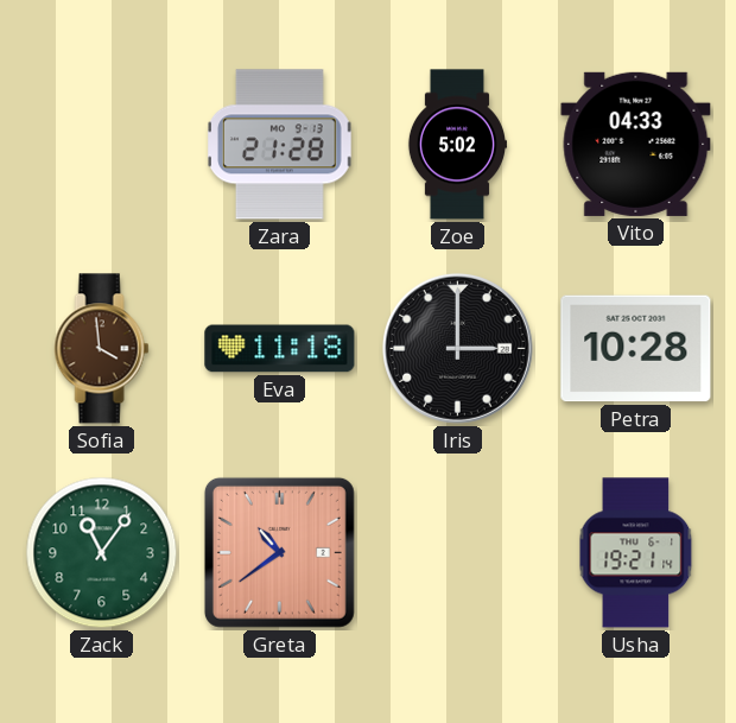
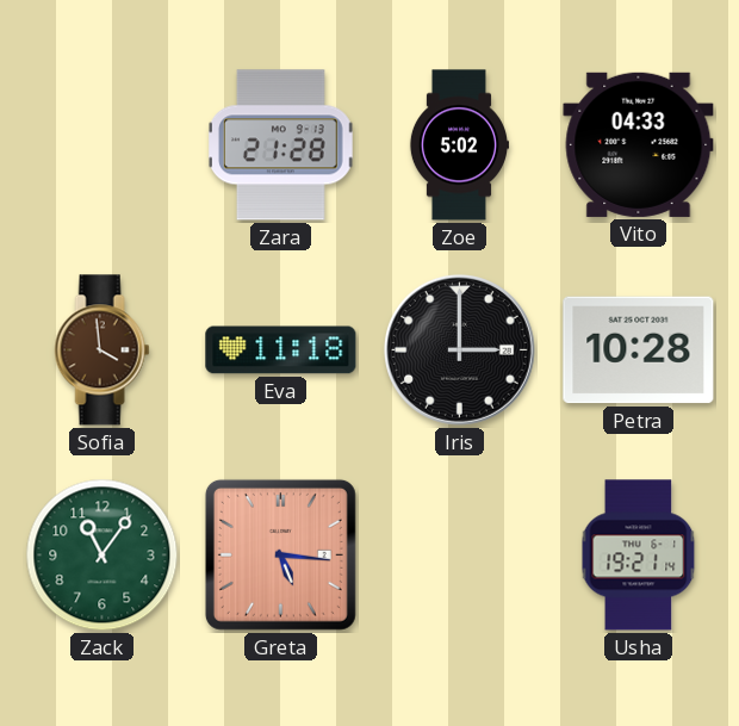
Greta: 10:39 -> 5:16
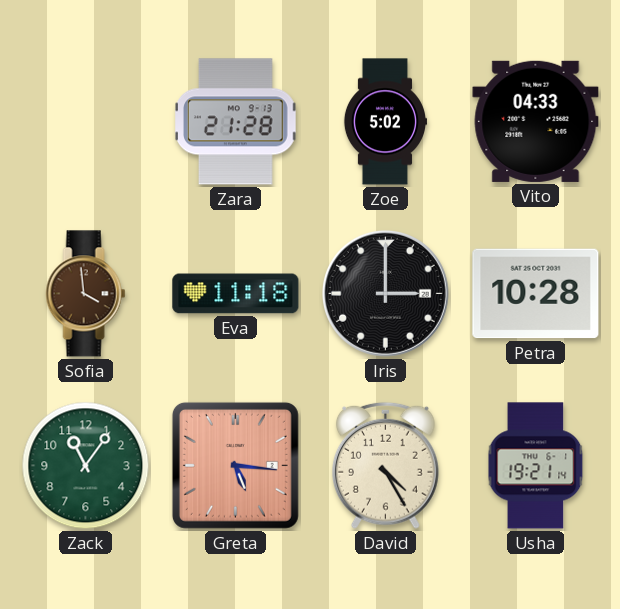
David: none -> 4:25
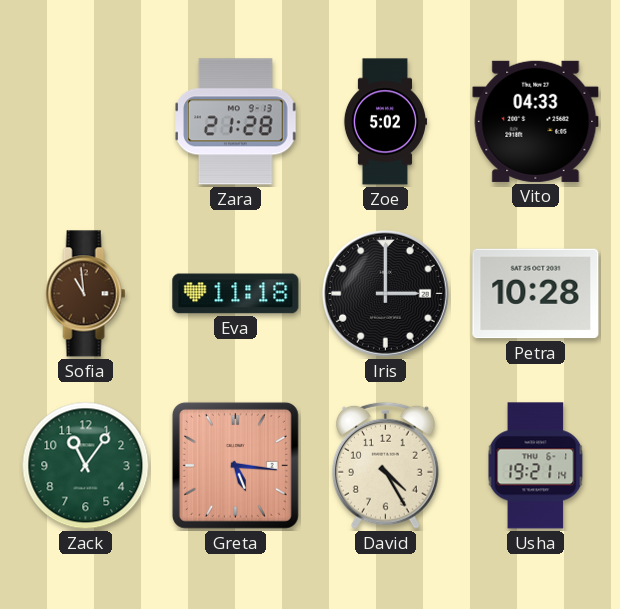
Sofia: 3:59 -> 10:59
